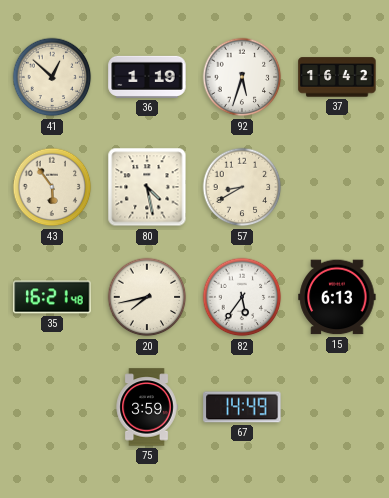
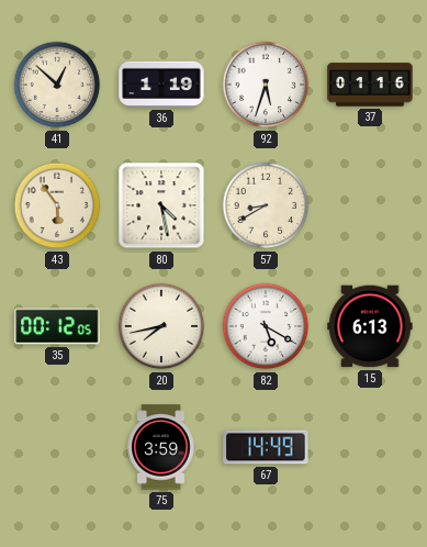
37: 16:42 -> 01:16
35: 16:21 -> 00:12
82: 5:36 -> 5:20
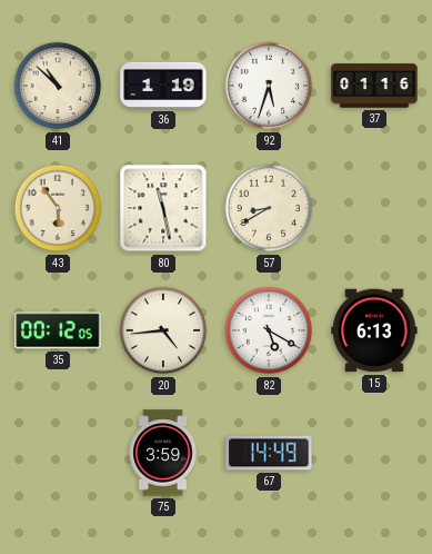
41: 12:52 -> 10:52
80: 4:28 -> 11:28
20: 7:43 -> 4:44
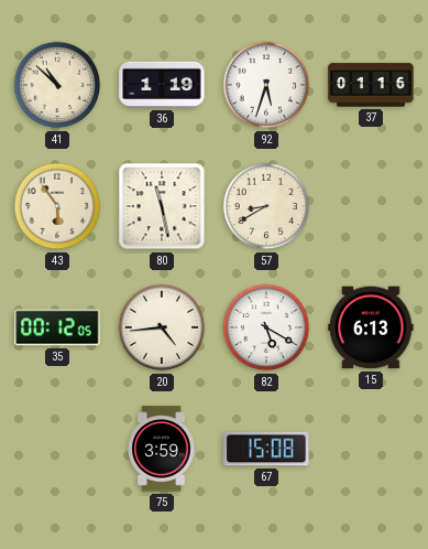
67: 14:49 -> 15:08
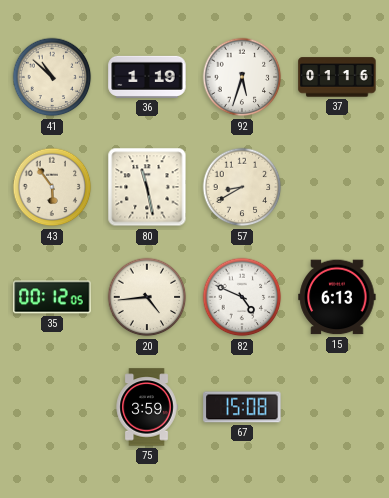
82: 5:20 -> 4:49
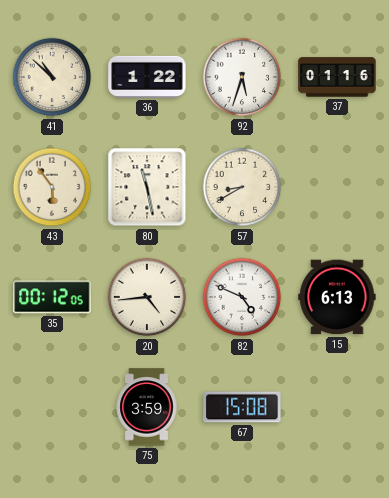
36: 1:19 -> 1:22
